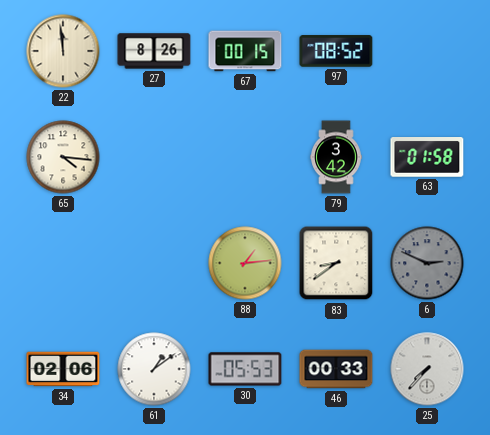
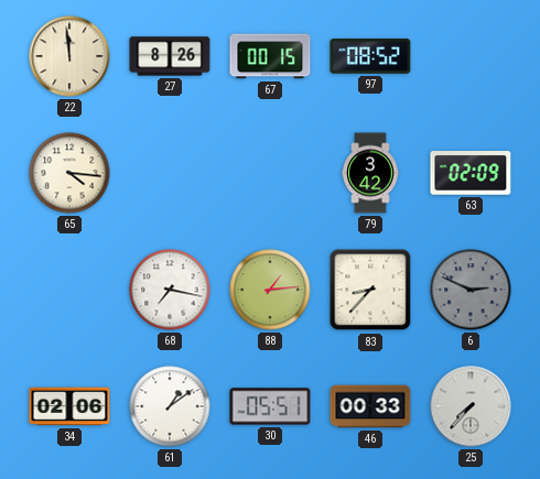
63: 01:58 -> 02:09
68: none -> 7:17
83: 8:39 -> 8:37
30: 05:53 -> 05:51
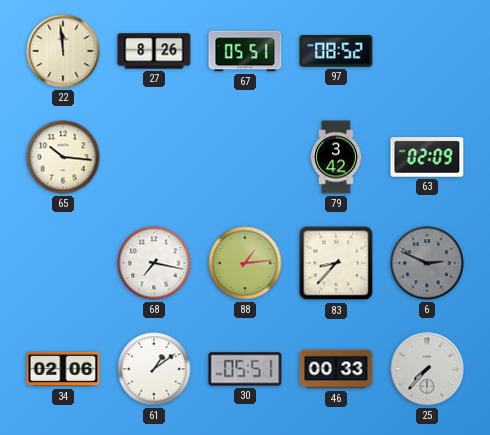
67: 00:15 -> 05:51
65: 4:16 -> 10:16
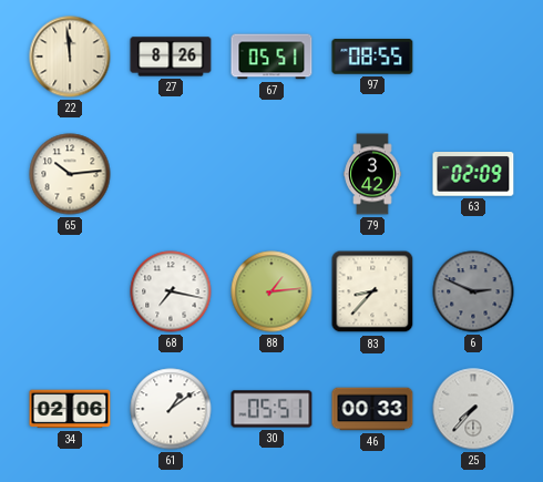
97: 08:52 -> 08:55
65: 10:16 -> 10:14
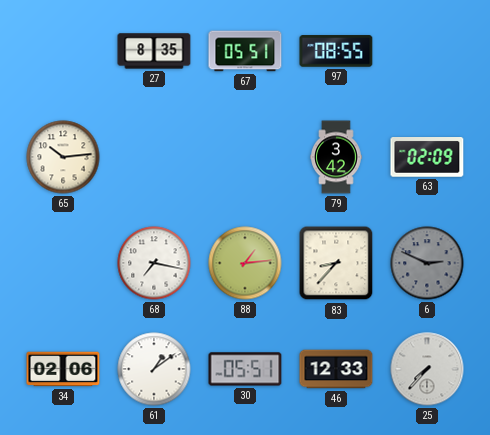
22: 11:59 -> none
27: 8:26 -> 8:35
46: 00:33 -> 12:33
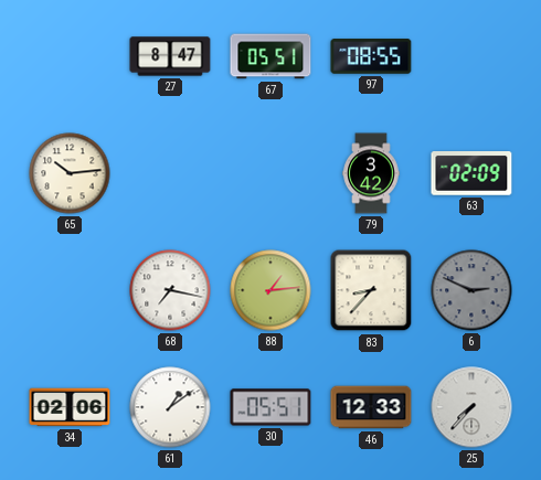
27: 8:35 -> 8:47
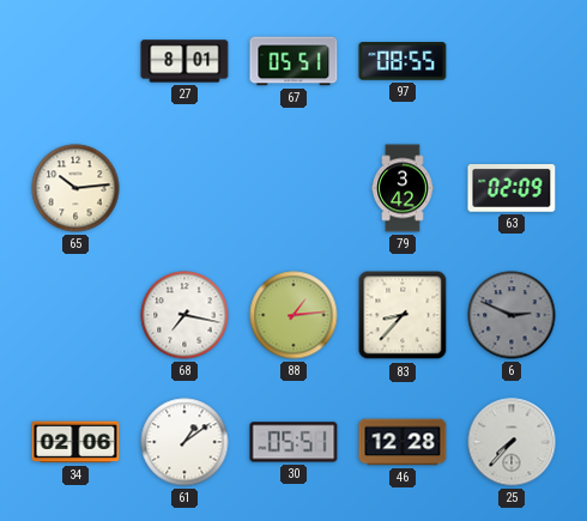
27: 8:47 -> 8:01
46: 12:33 -> 12:28
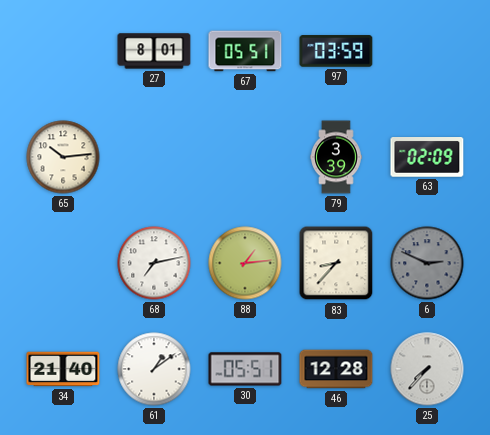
97: 08:55 -> 03:59
79: 3:42 -> 3:39
68: 7:17 -> 7:13
34: 02:06 -> 21:40
